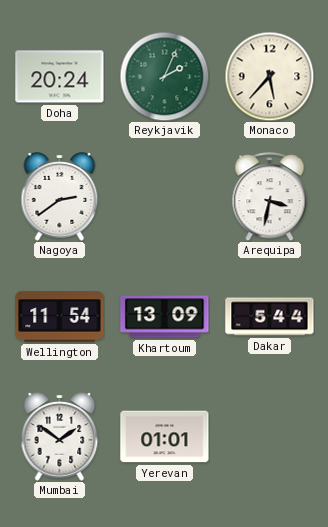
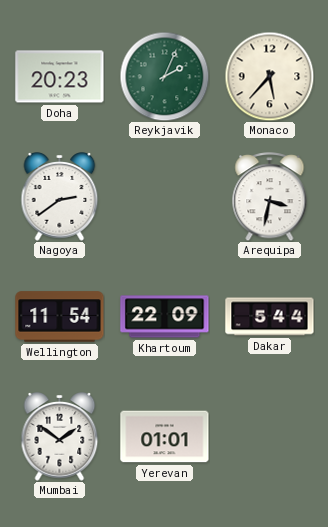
Doha: 20:24 -> 20:23
Khartoum: 13:09 -> 22:09
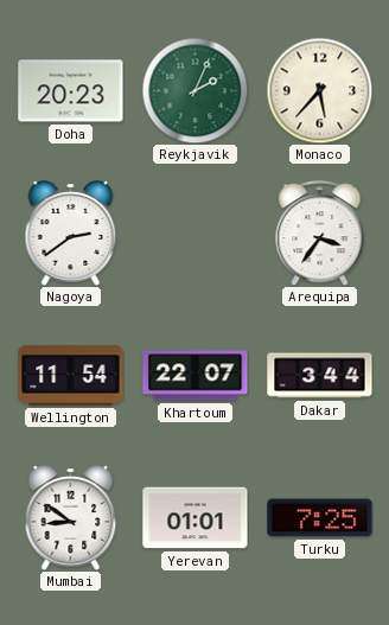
Arequipa: 3:32 -> 3:36
Khartoum: 22:09 -> 22:07
Dakar: 5:44 -> 3:44
Mumbai: 1:51 -> 8:51
Turku: none -> 7:25
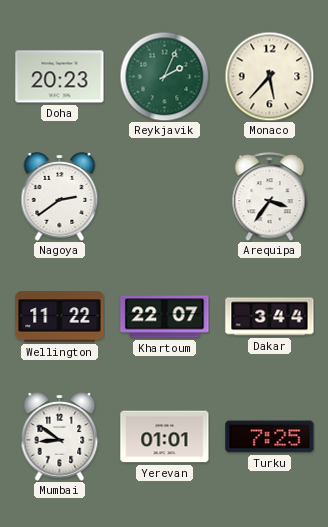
Wellington: 11:54 -> 11:22
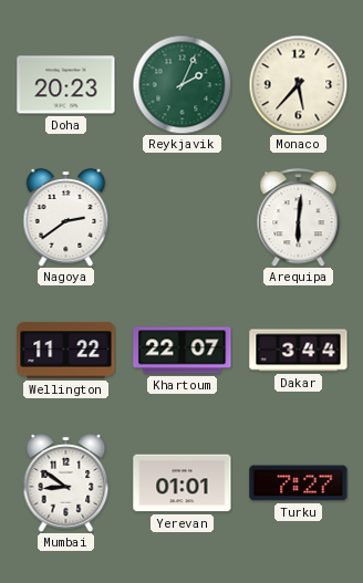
Arequipa: 3:36 -> 6:01
Turku: 7:25 -> 7:27
